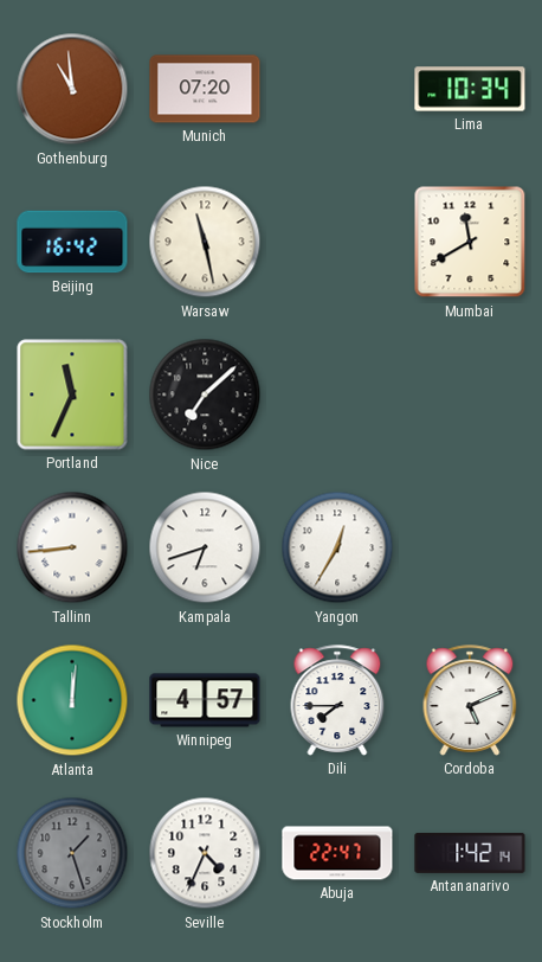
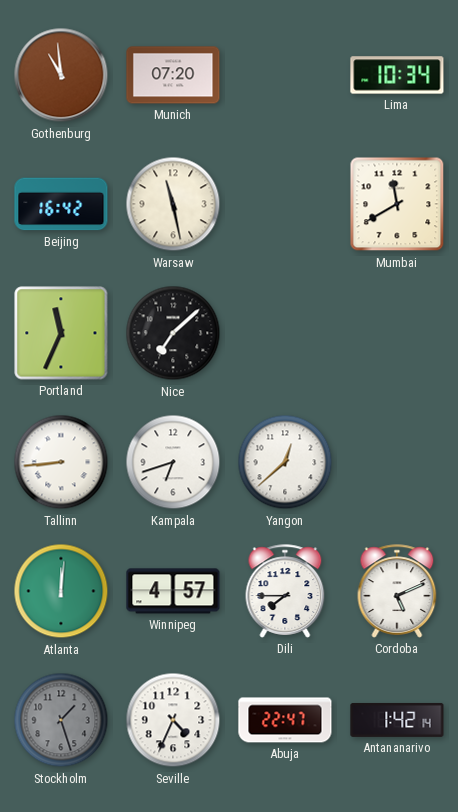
Yangon: 12:35 -> 12:38
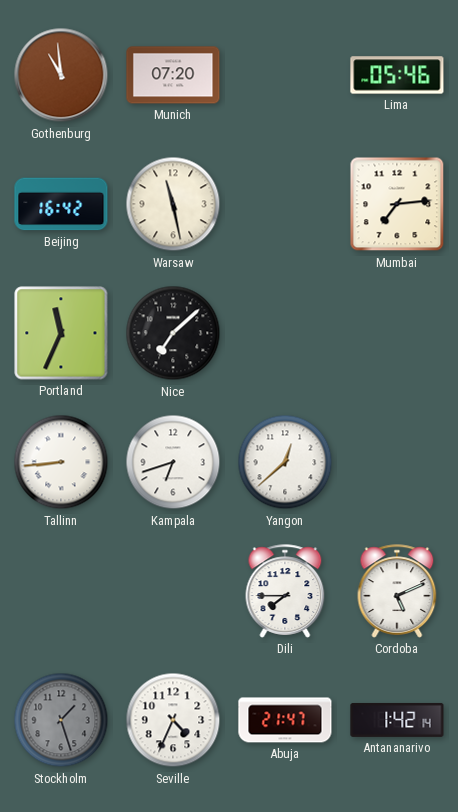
Lima: 10:34 -> 05:46
Mumbai: 11:40 -> 7:14
Atlanta: 12:01 -> none
Winnipeg: 4:57 -> none
Abuja: 22:47 -> 21:47
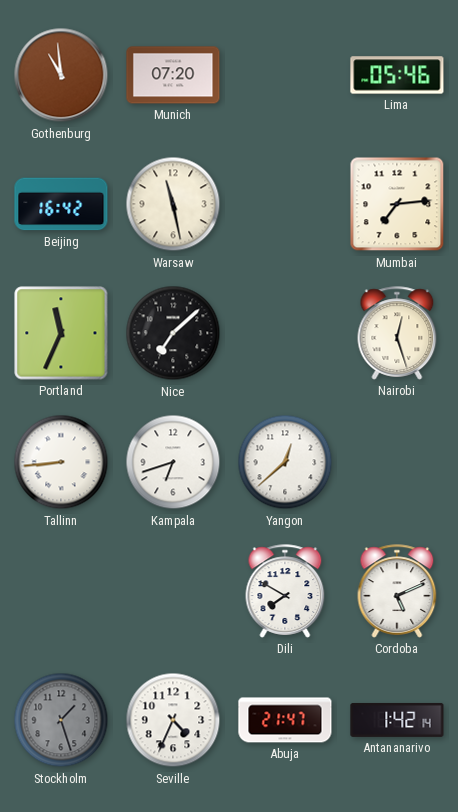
Nairobi: none -> 12:27
Dili: 7:45 -> 7:50
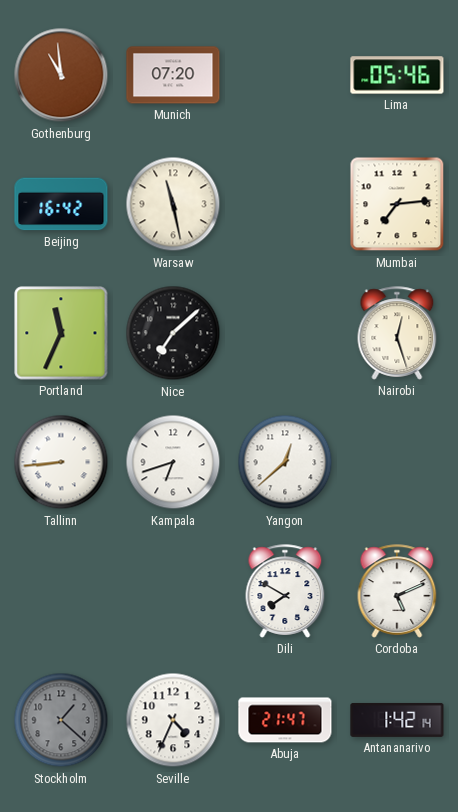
Stockholm: 1:27 -> 1:22
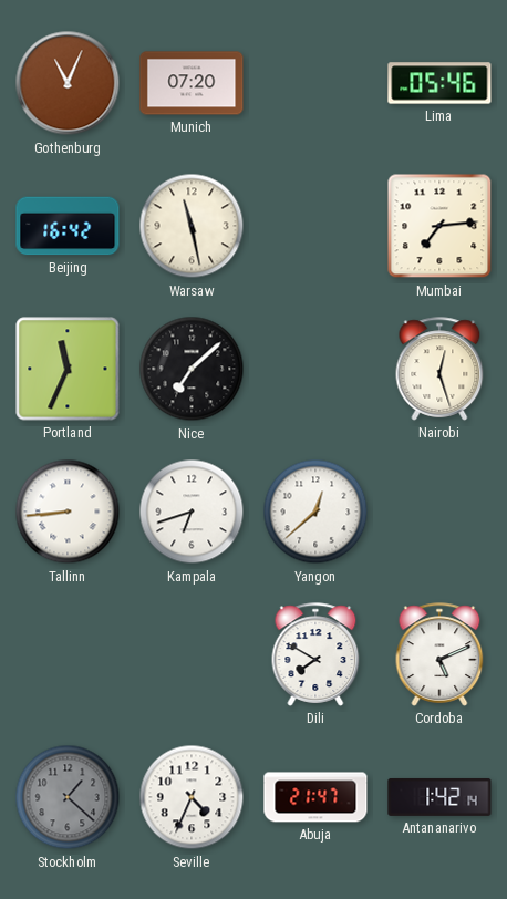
Gothenburg: 10:59 -> 11:04
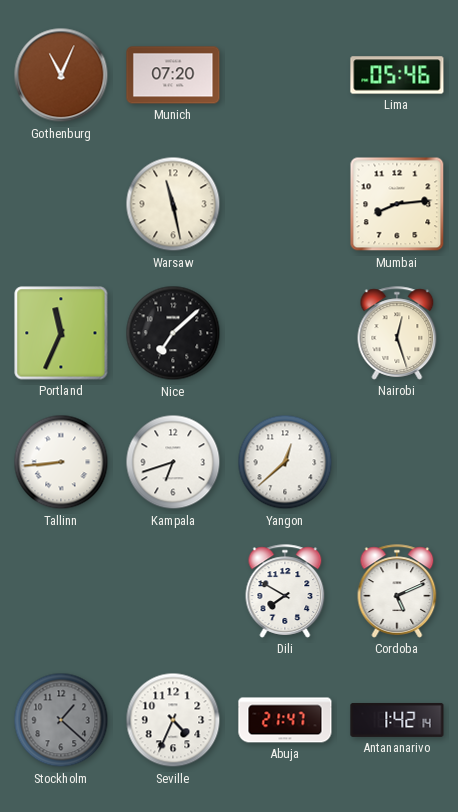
Beijing: 16:42 -> none
Mumbai: 7:14 -> 8:14
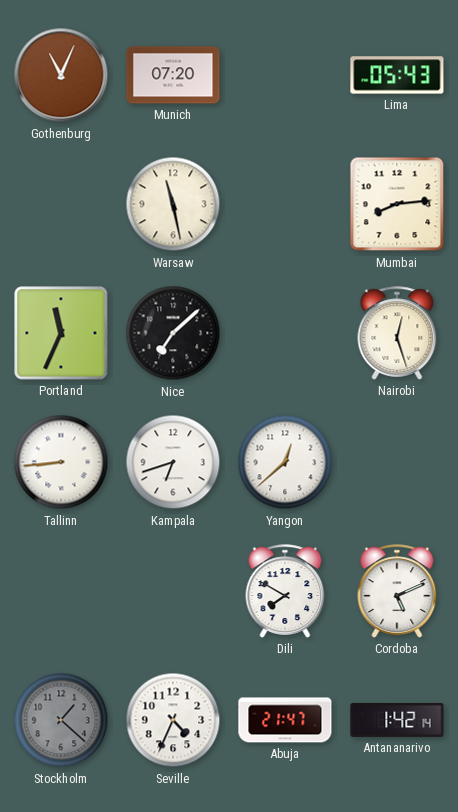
Lima: 05:46 -> 05:43
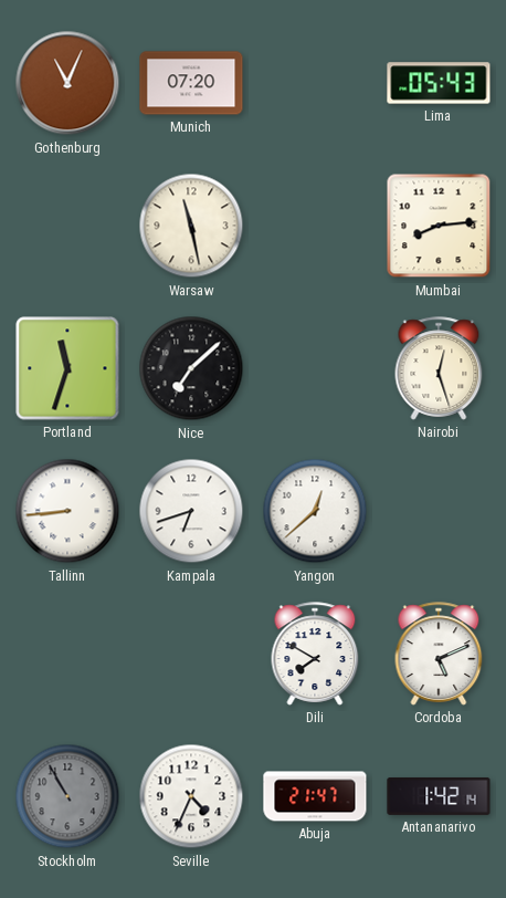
Portland: 11:34 -> 11:33
Stockholm: 1:22 -> 10:55
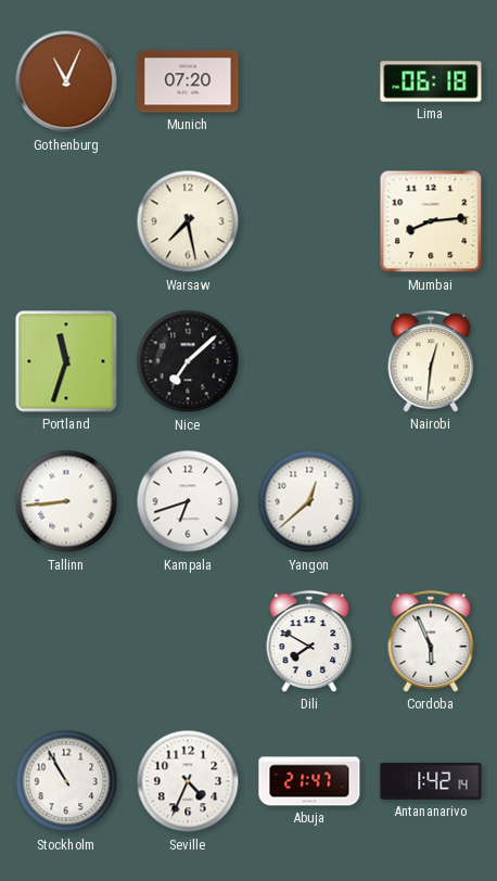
Lima: 05:43 -> 06:18
Warsaw: 11:28 -> 7:28
Nairobi: 12:27 -> 12:31
Cordoba: 5:11 -> 5:56
Stockholm dial: grey -> white
